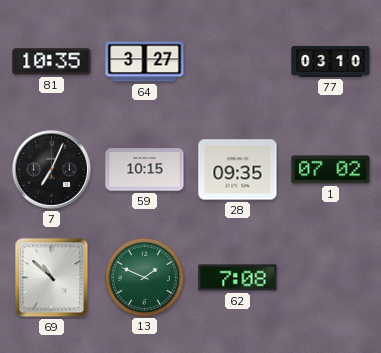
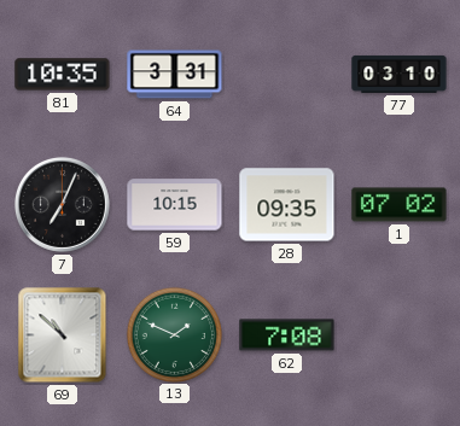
64: 3:27 -> 3:31
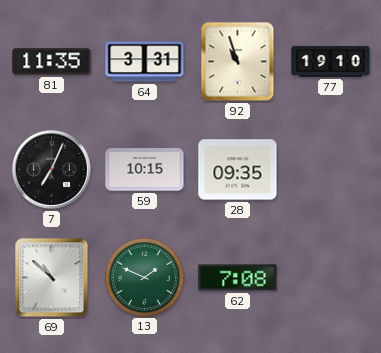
81: 10:35 -> 11:35
92: none -> 10:57
77: 03:10 -> 19:10
1: 07:02 -> none
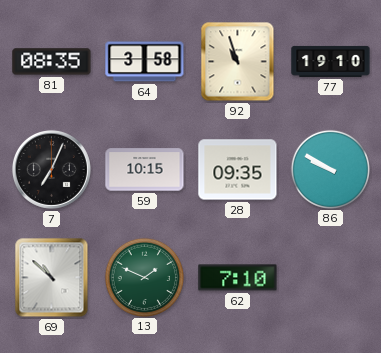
81: 11:35 -> 08:35
64: 3:31 -> 3:58
86: none -> 9:50
62: 7:08 -> 7:10
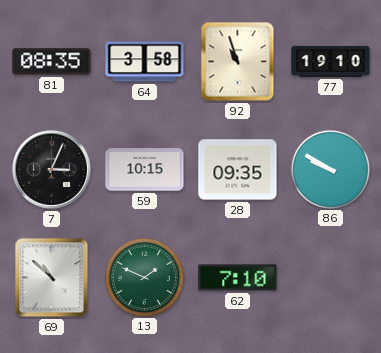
7: 7:04 -> 3:04
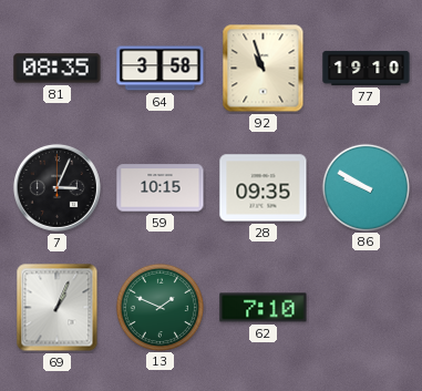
69: 10:52 -> 1:04
